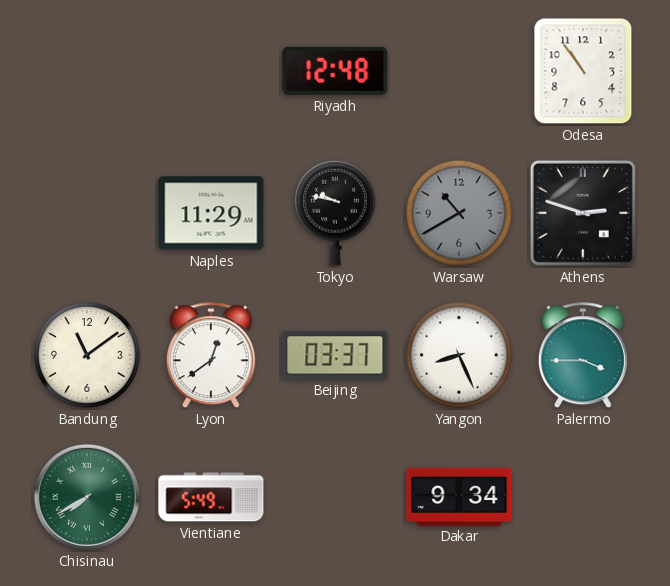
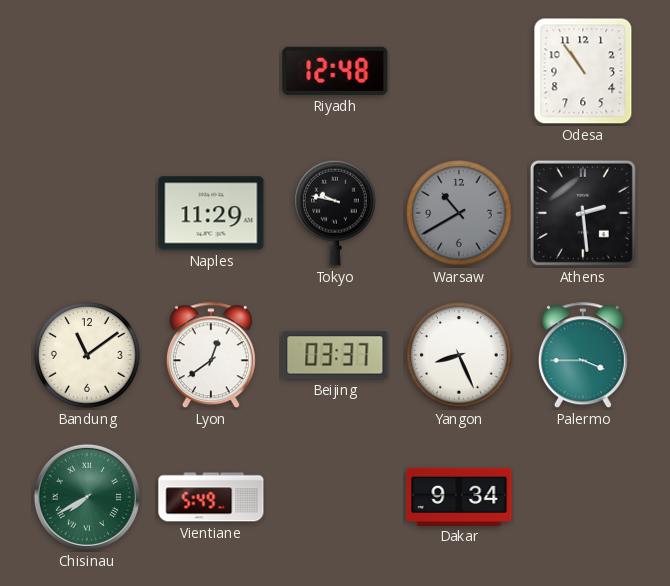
Athens: 2:48 -> 2:29
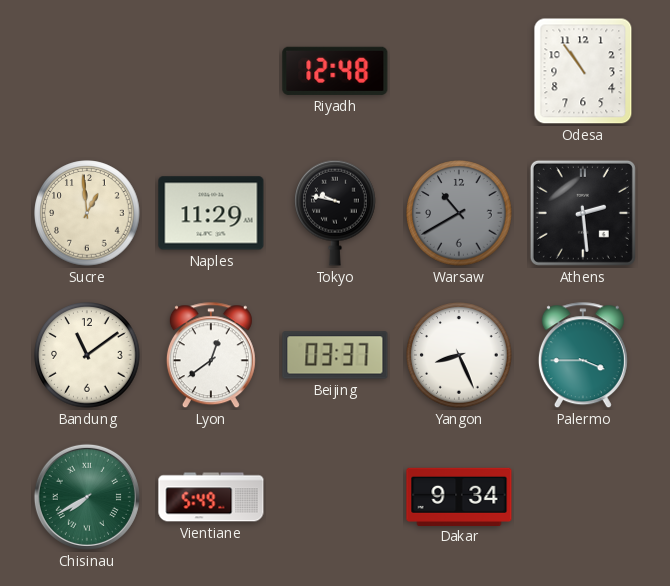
Sucre: none -> 12:59
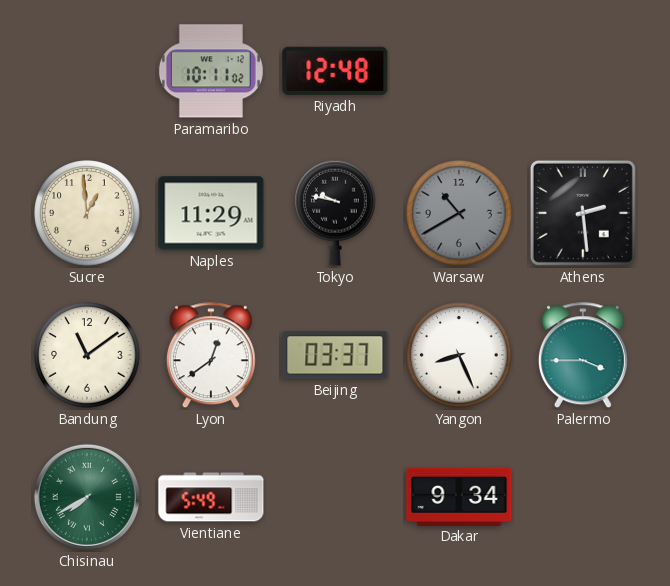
Paramaribo: none -> 10:11
Odesa: 10:54 -> none
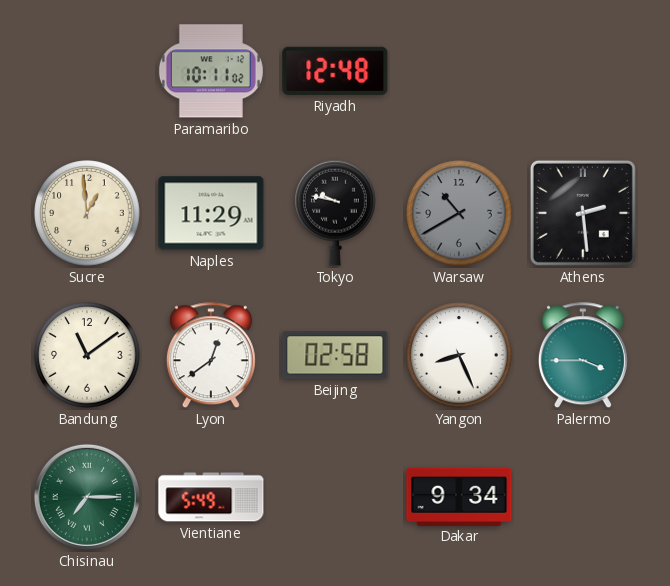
Beijing: 03:37 -> 02:58
Chisinau: 7:40 -> 7:15
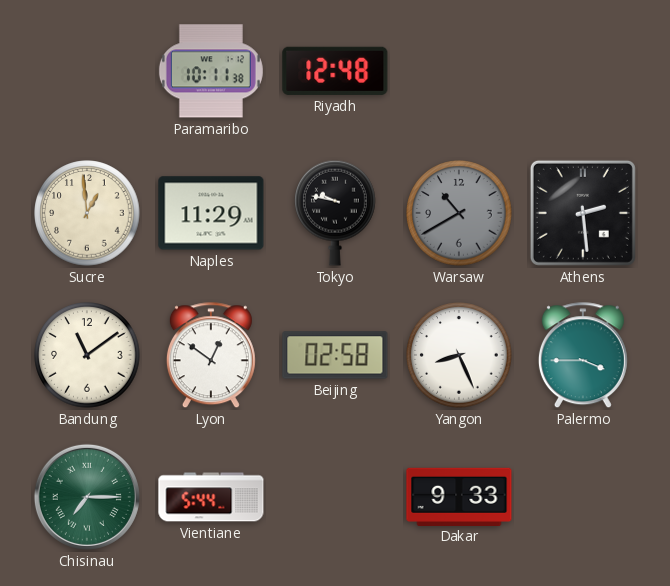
Paramaribo: 10:11:02 -> 10:11:38
Lyon: 12:39 -> 12:51
Vientiane: 5:49 -> 5:44
Dakar: 9:34 -> 9:33
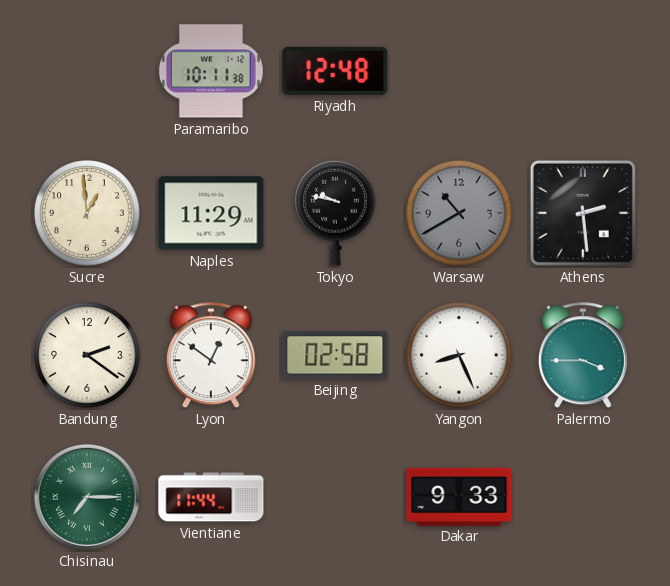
Bandung: 11:09 -> 2:21
Vientiane: 5:44 -> 11:44
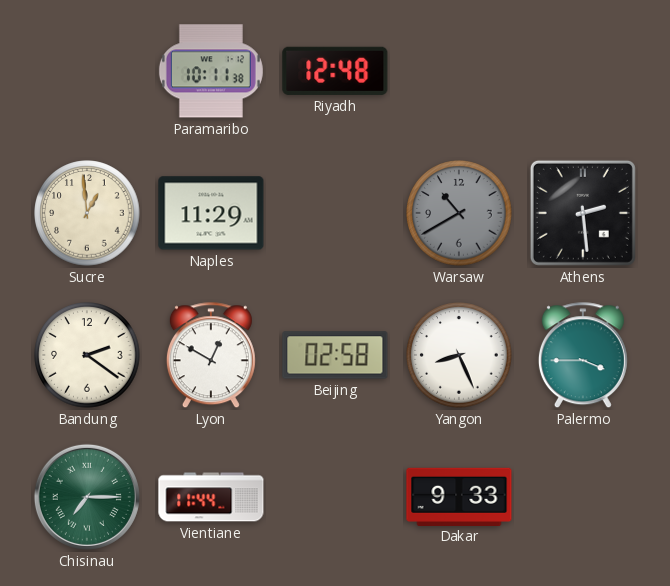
Tokyo: 9:47 -> none
Lyon: 12:51 -> 12:50
